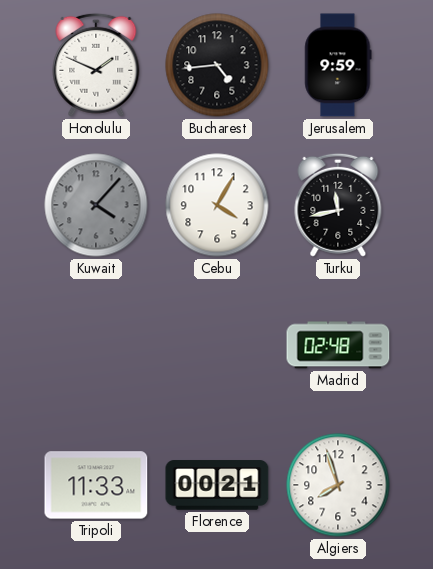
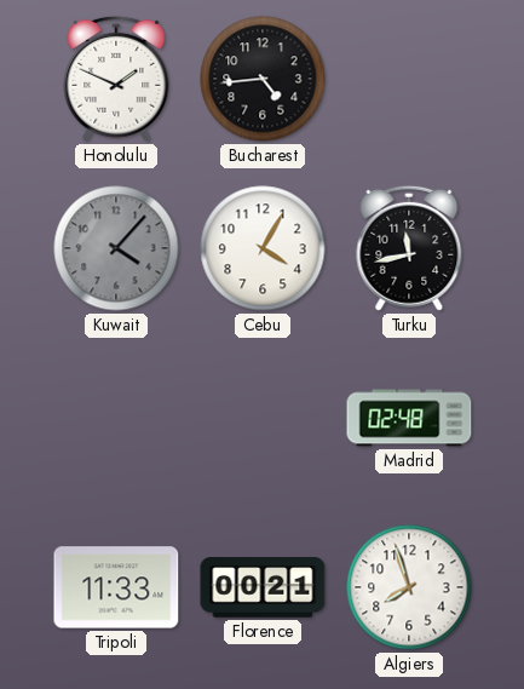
Jerusalem: 9:59 -> none
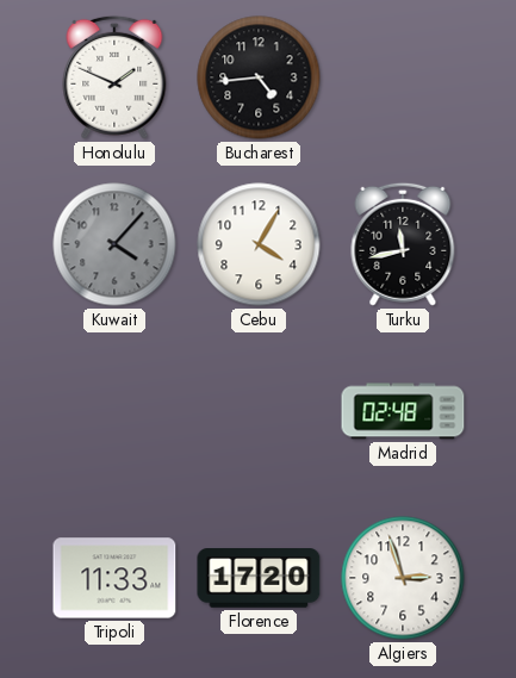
Florence: 00:21 -> 17:20
Algiers: 7:57 -> 2:57
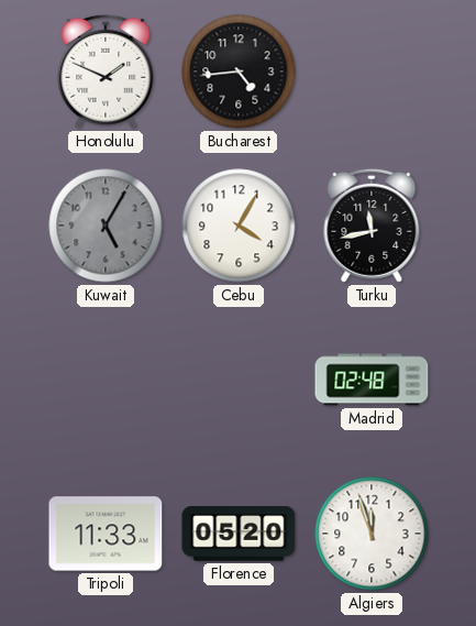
Kuwait: 4:07 -> 5:05
Florence: 17:20 -> 05:20
Algiers: 2:57 -> 11:57
